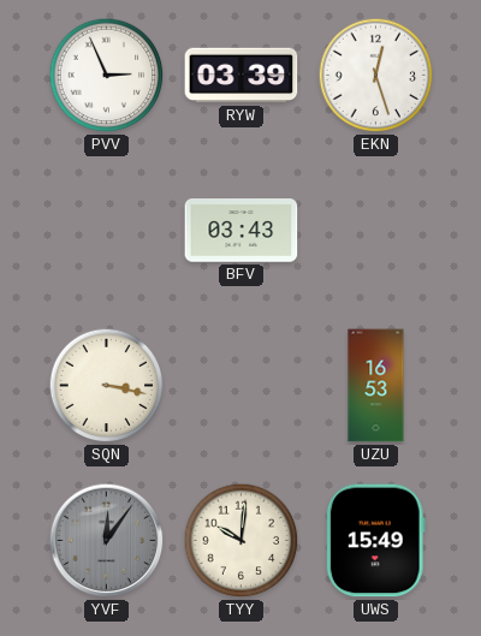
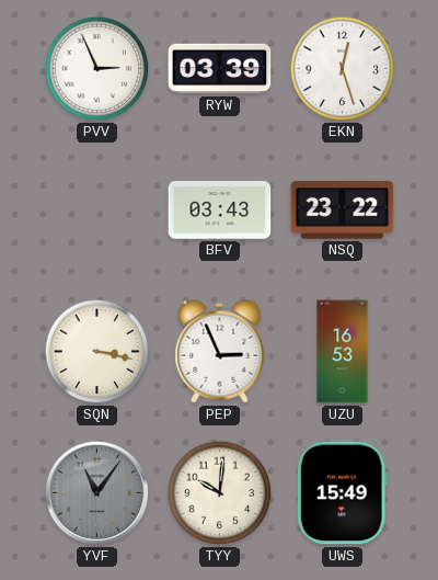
NSQ: none -> 23:22
PEP: none -> 2:56
YVF: 12:06 -> 11:06
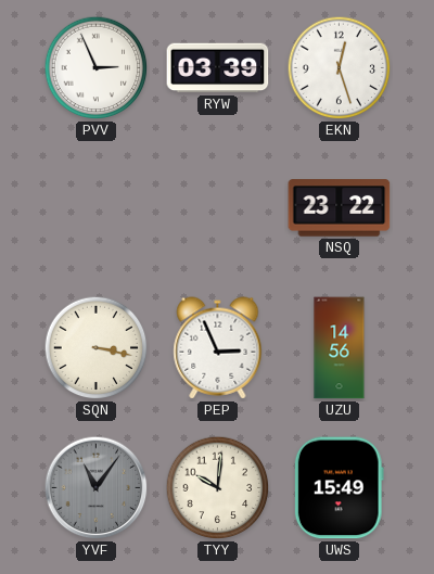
BFV: 03:43 -> none
UZU: 16:53 -> 14:56
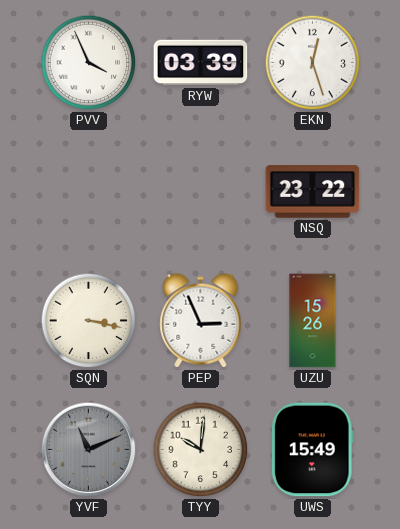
PVV: 2:56 -> 3:56
UZU: 14:56 -> 15:26
YVF: 11:06 -> 11:11
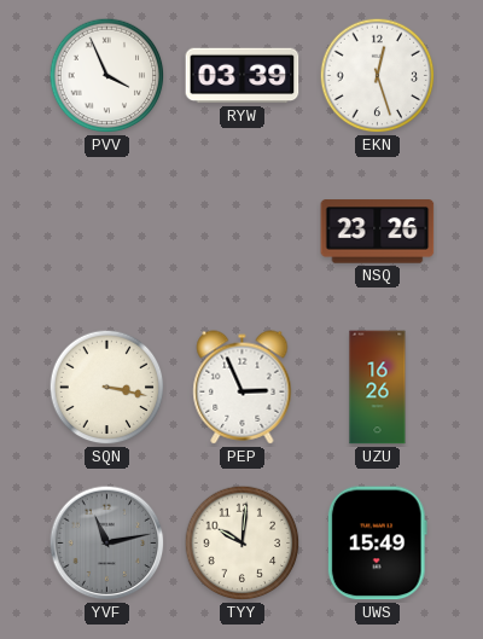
NSQ: 23:22 -> 23:26
UZU: 15:26 -> 16:26
YVF: 11:11 -> 11:13
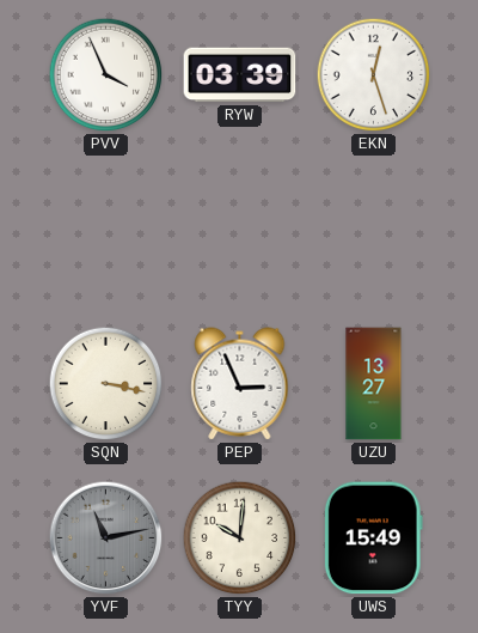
NSQ: 23:26 -> none
UZU: 16:26 -> 13:27
